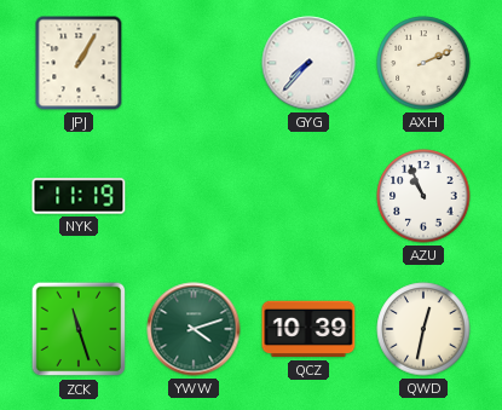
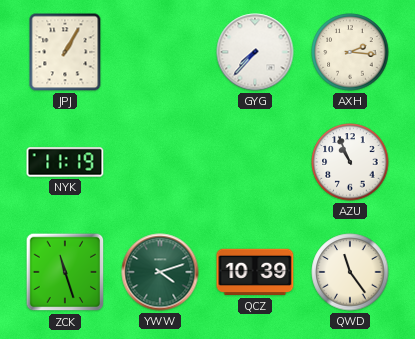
AXH: 2:11 -> 2:16
QWD: 12:32 -> 11:24
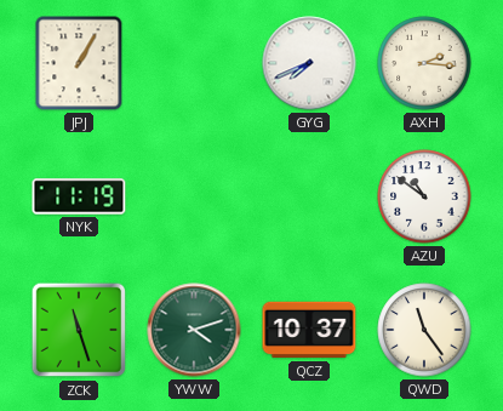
GYG: 7:37 -> 7:41
AZU: 10:56 -> 10:51
QCZ: 10:39 -> 10:37
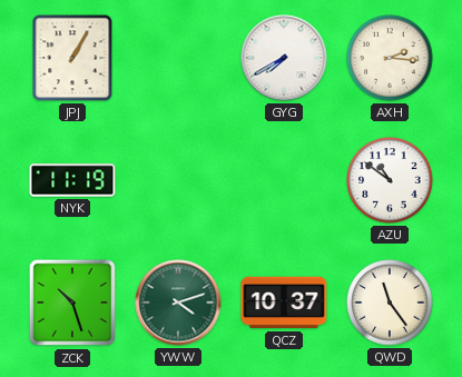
GYG: 7:41 -> 7:40
ZCK: 11:27 -> 10:27
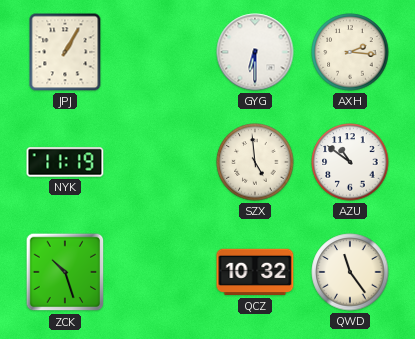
GYG: 7:40 -> 6:30
SZX: none -> 4:59
YWW: 4:12 -> none
QCZ: 10:37 -> 10:32
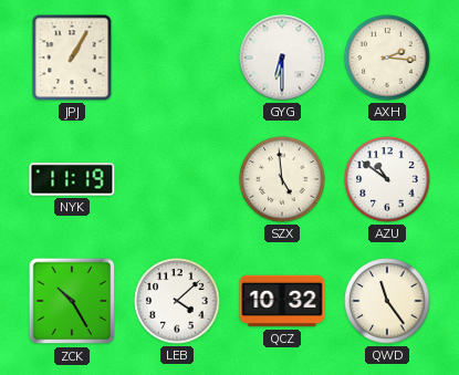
ZCK: 10:27 -> 10:25
LEB: none -> 4:08
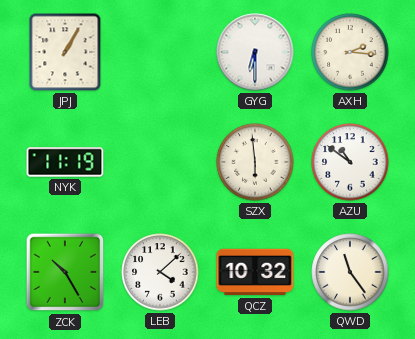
SZX: 4:59 -> 5:59
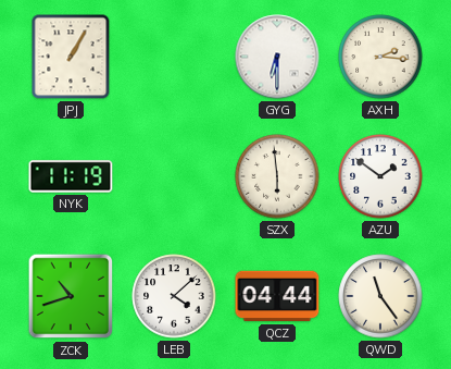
AZU: 10:51 -> 1:51
ZCK: 10:25 -> 10:42
QCZ: 10:32 -> 04:44
